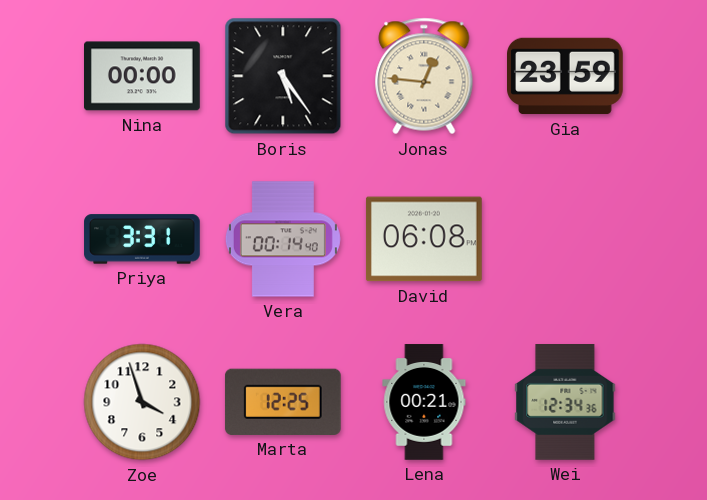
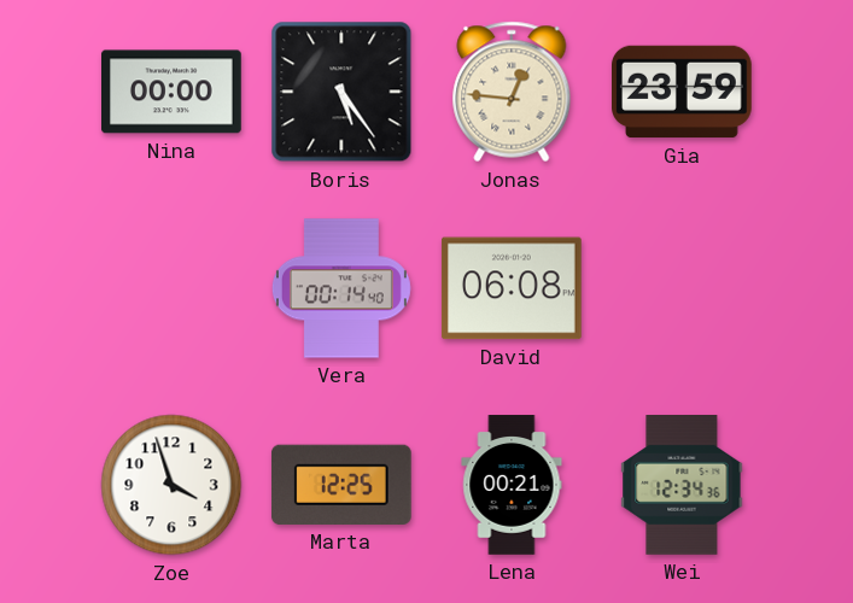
Priya: 3:31 -> none
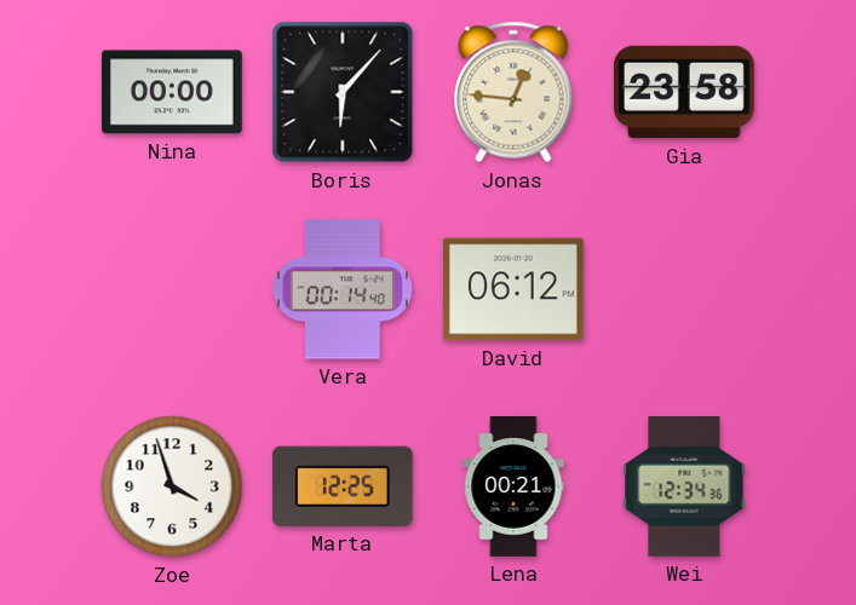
Boris: 5:24 -> 6:07
Gia: 23:59 -> 23:58
David: 06:08 -> 06:12
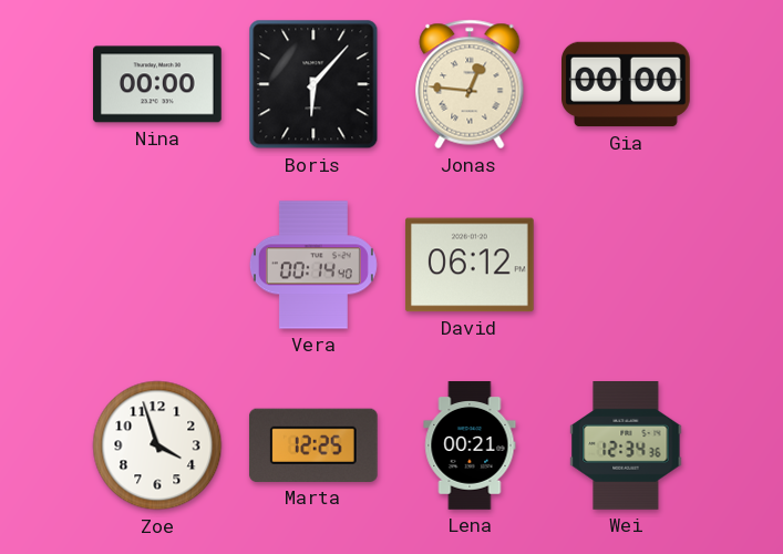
Gia: 23:58 -> 00:00
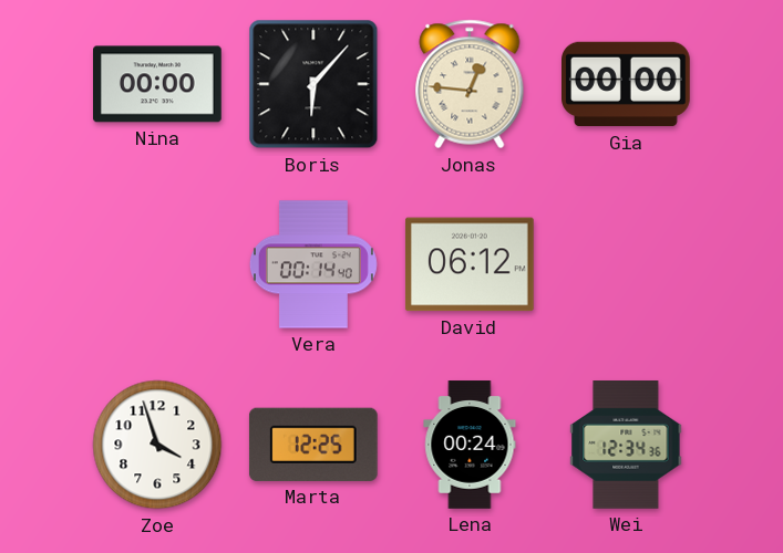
Lena: 00:21 -> 00:24
